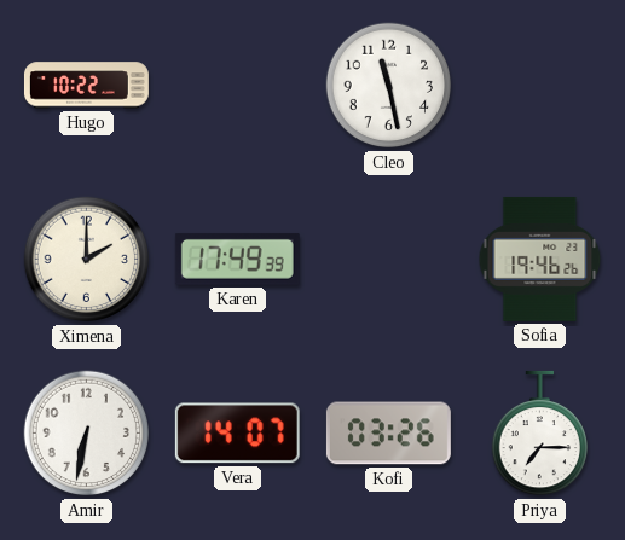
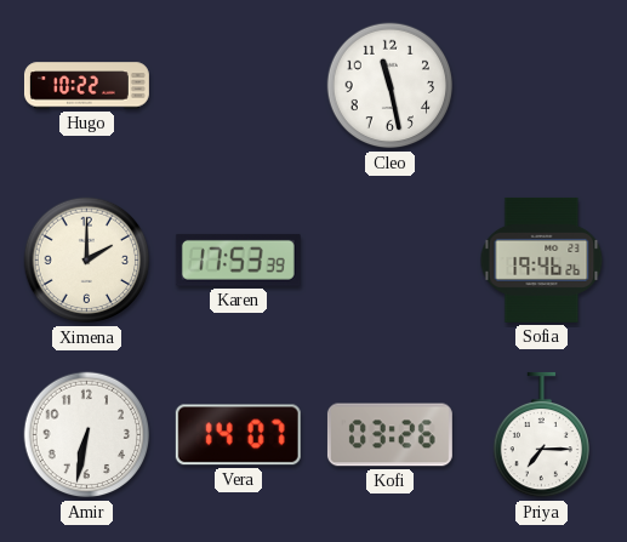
Karen: 17:49 -> 17:53
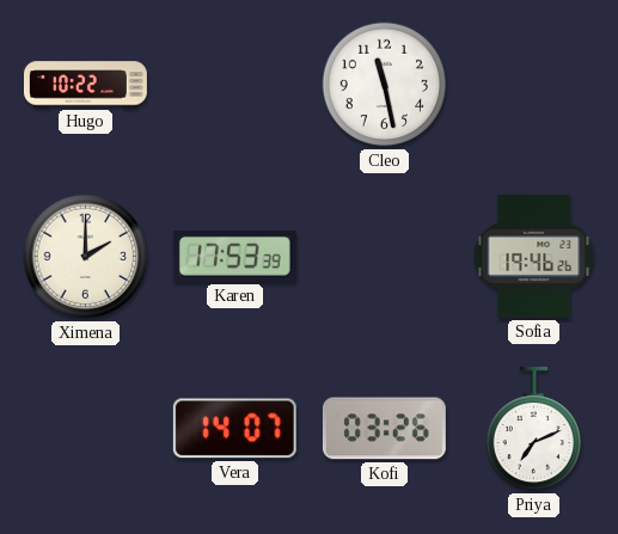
Amir: 6:32 -> none
Priya: 7:15 -> 7:11
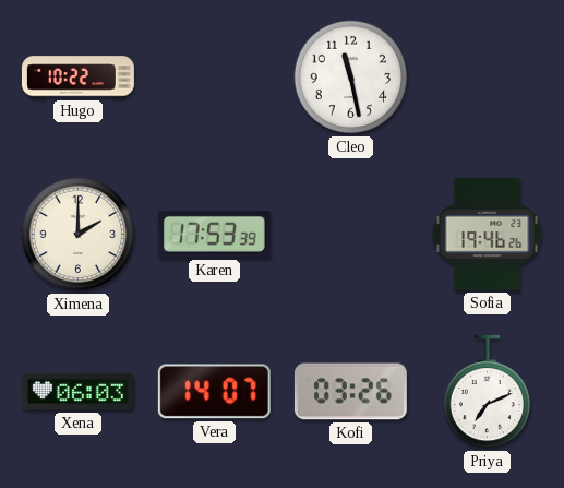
Xena: none -> 06:03
